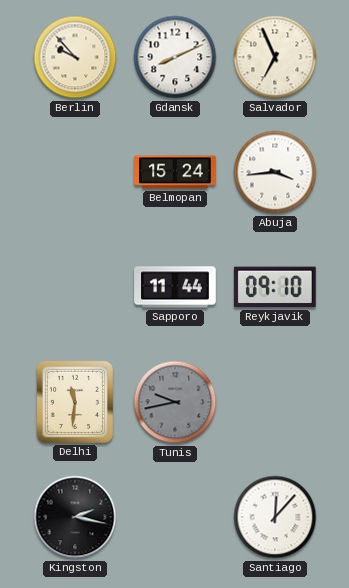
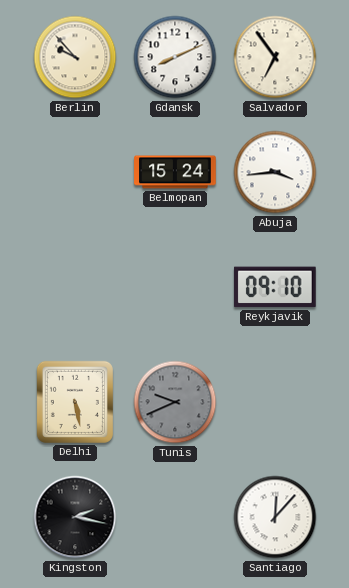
Salvador: 6:56 -> 6:54
Sapporo: 11:44 -> none
Delhi: 11:31 -> 5:28
Tunis: 9:43 -> 9:41
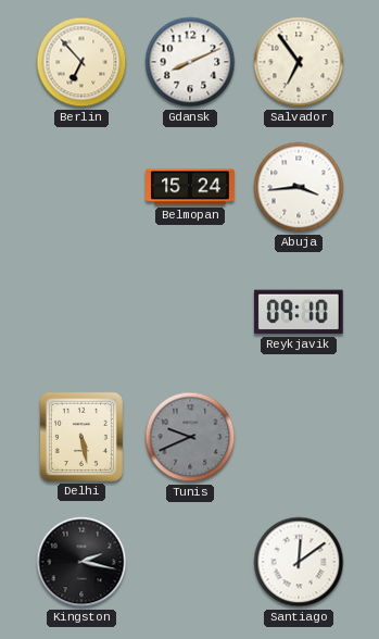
Berlin: 9:53 -> 6:53
Santiago: 12:07 -> 12:09
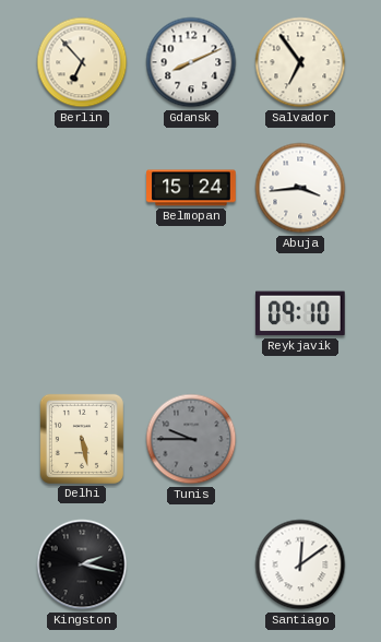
Tunis: 9:41 -> 9:45
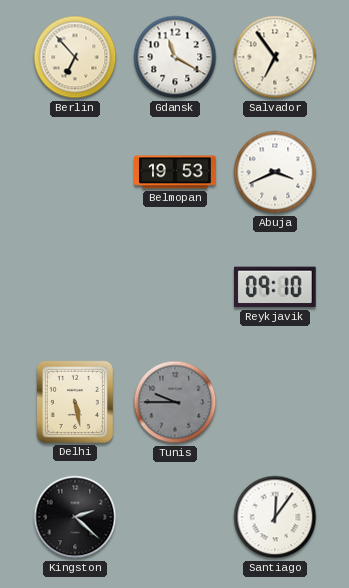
Gdansk: 8:11 -> 11:20
Belmopan: 15:24 -> 19:53
Abuja: 3:44 -> 3:41
Kingston: 2:17 -> 2:22
Santiago: 12:09 -> 12:06
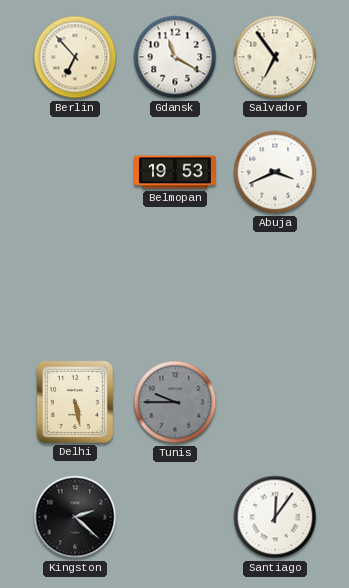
Reykjavik: 09:10 -> none
